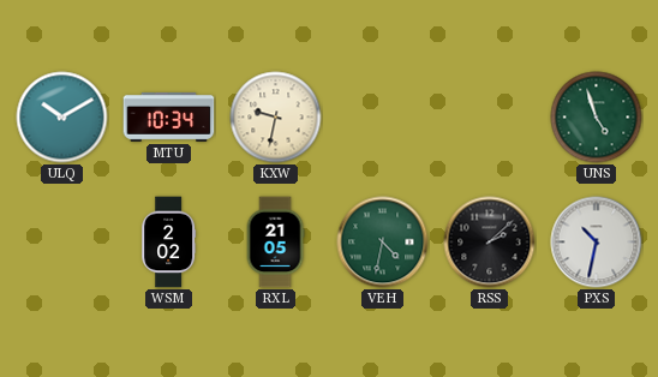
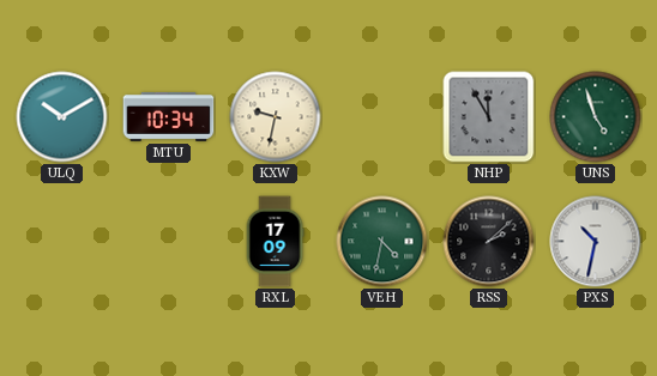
NHP: none -> 11:55
WSM: 2:02 -> none
RXL: 21:05 -> 17:09
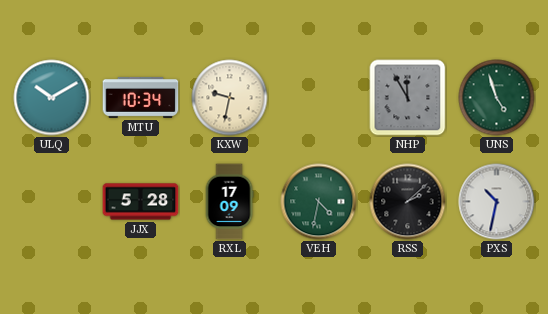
JJX: none -> 5:28
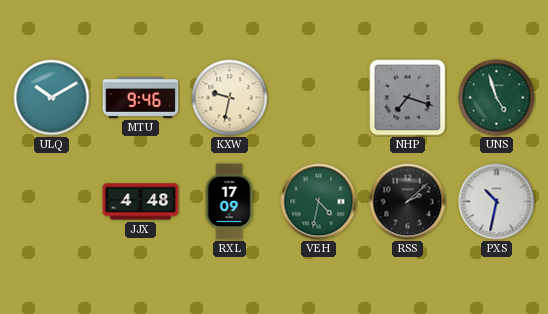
MTU: 10:34 -> 9:46
NHP: 11:55 -> 7:18
JJX: 5:28 -> 4:48
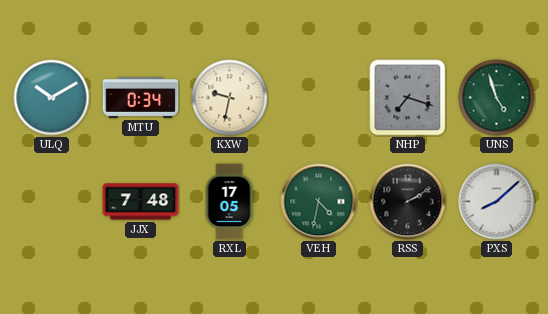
MTU: 9:46 -> 0:34
JJX: 4:48 -> 7:48
RXL: 17:09 -> 17:05
RSS: 2:08 -> 2:10
PXS: 10:32 -> 8:08
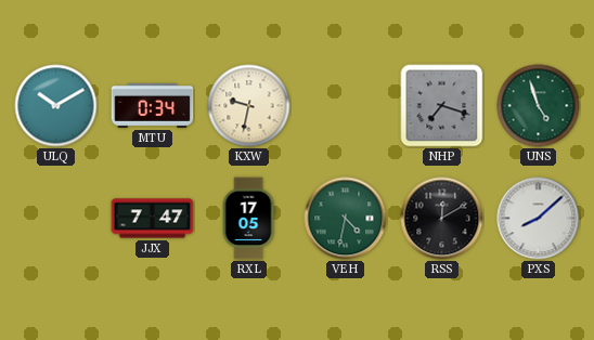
JJX: 7:48 -> 7:47
RSS: 2:10 -> 12:10
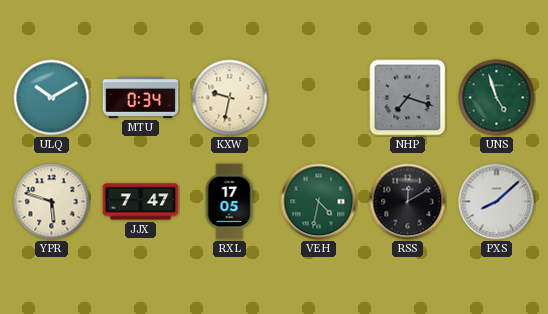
YPR: none -> 5:48
